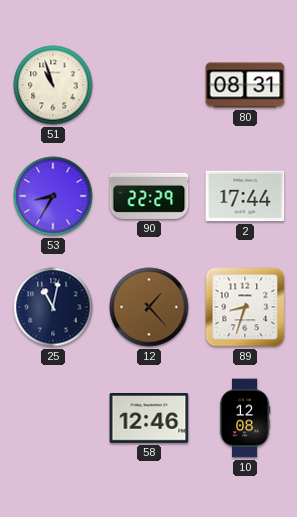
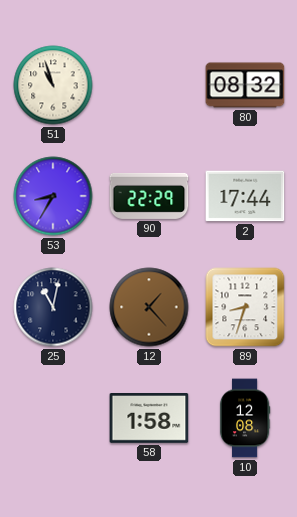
80: 08:31 -> 08:32
58: 12:46 -> 1:58
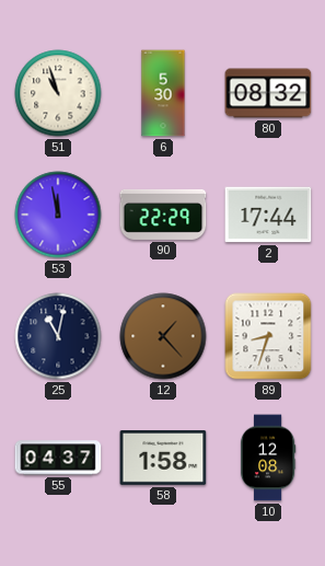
6: none -> 5:30
53: 8:35 -> 11:58
55: none -> 04:37
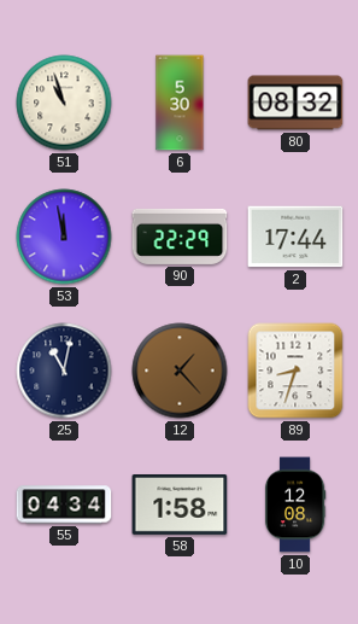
55: 04:37 -> 04:34
